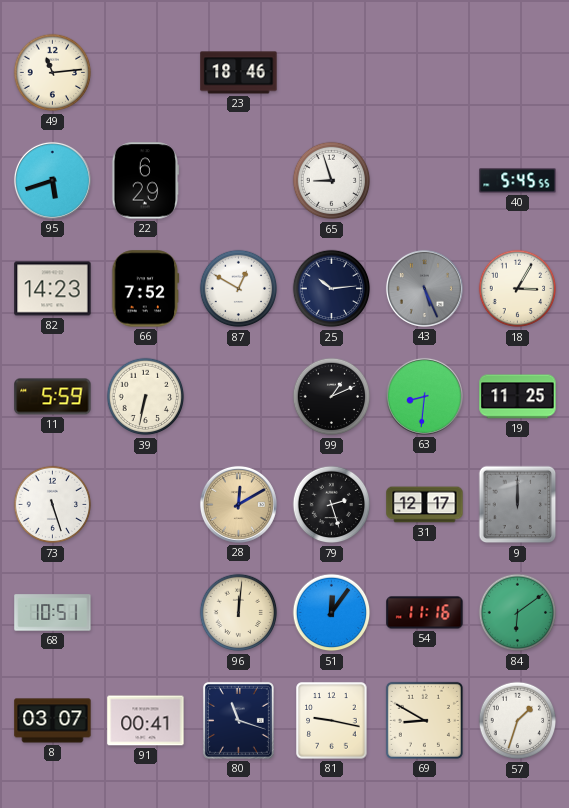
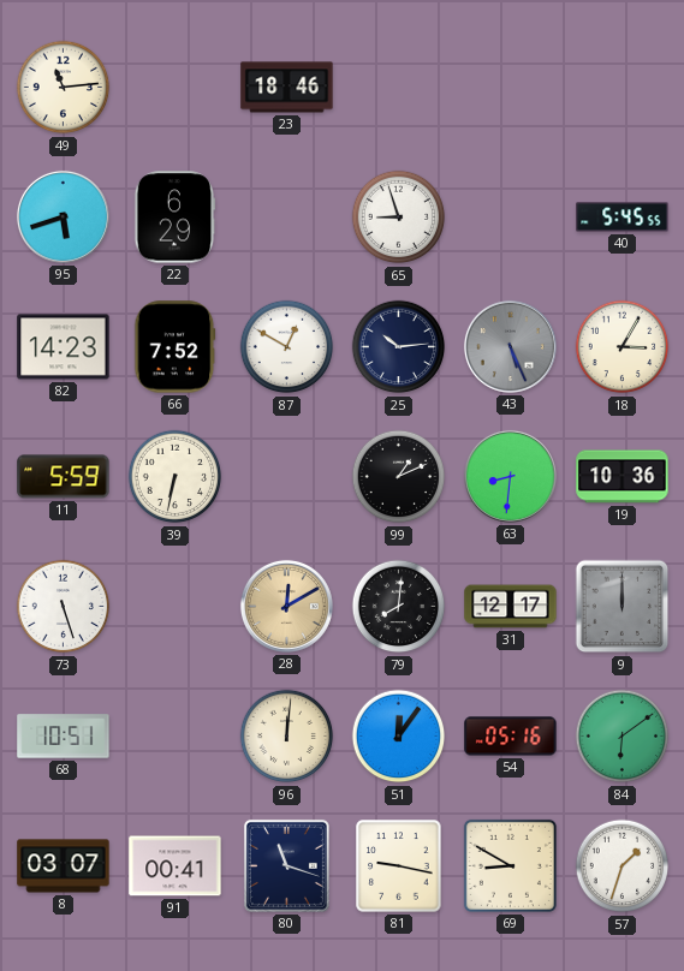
19: 11:25 -> 10:36
79: 2:27 -> 8:01
54: 11:16 -> 05:16
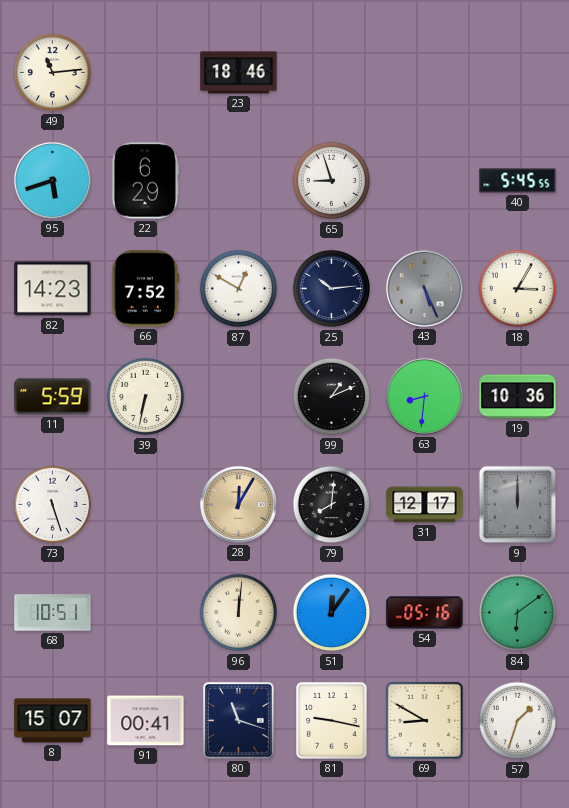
28: 12:10 -> 12:05
8: 03:07 -> 15:07
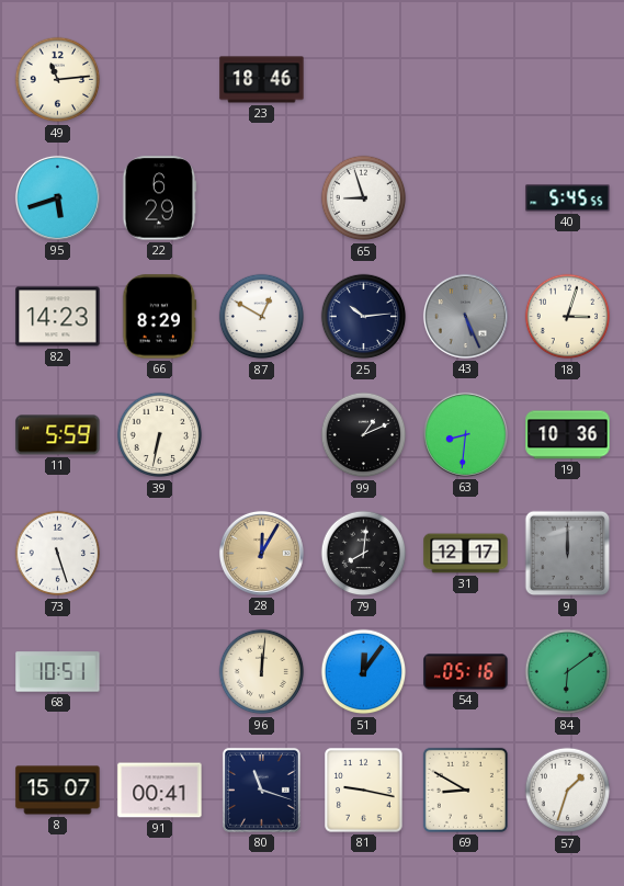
66: 7:52 -> 8:29
18: 3:05 -> 3:03
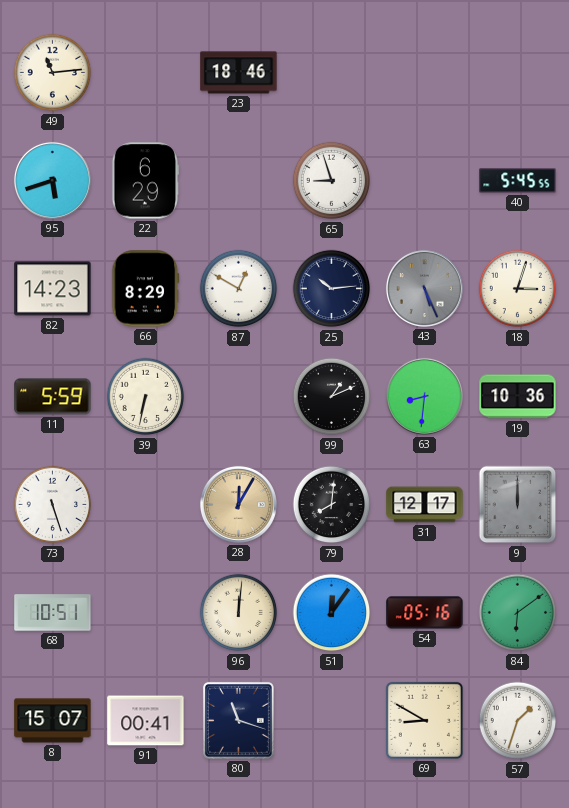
81: 9:17 -> none
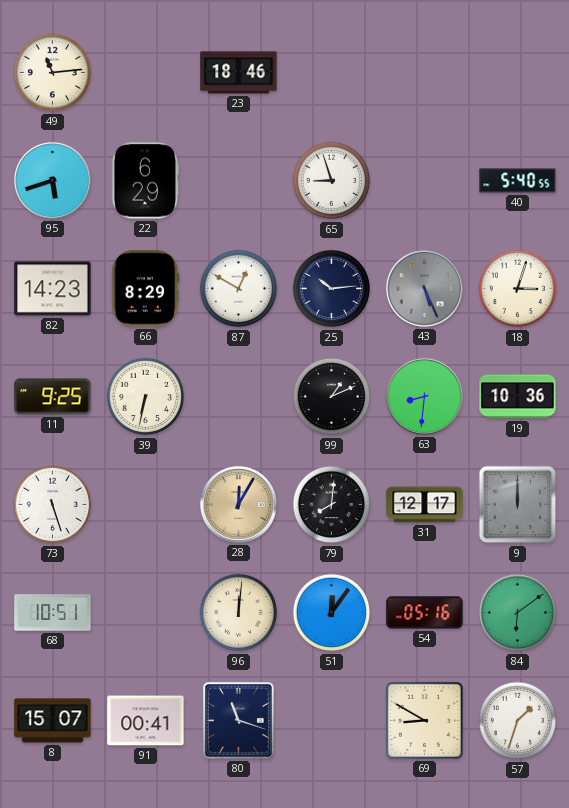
40: 5:45 -> 5:40
11: 5:59 -> 9:25
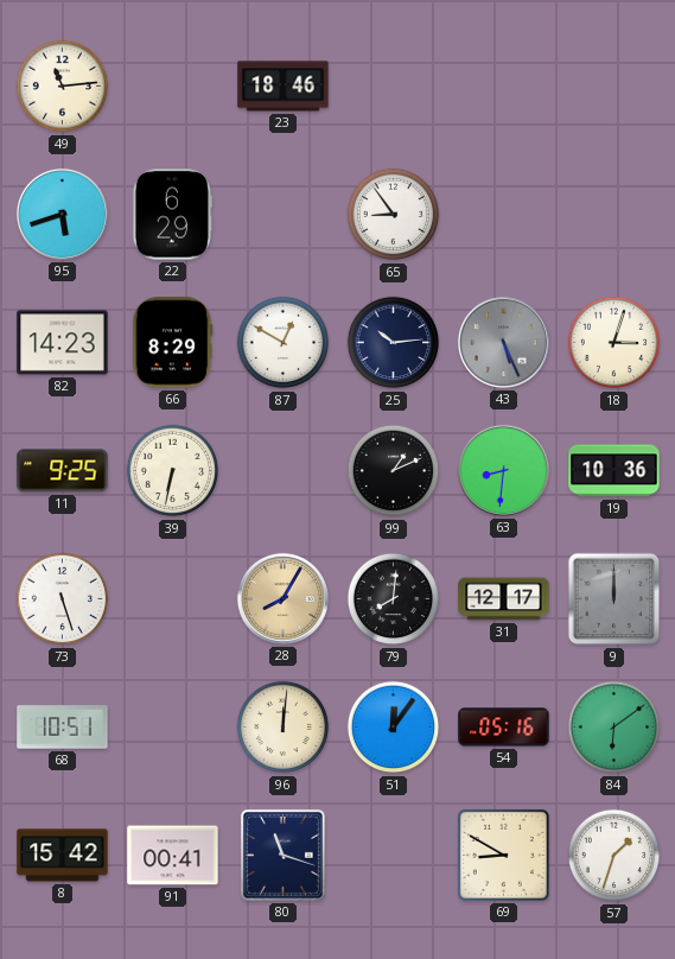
65: 8:57 -> 8:54
40: 5:40 -> none
28: 12:05 -> 8:05
8: 15:07 -> 15:42
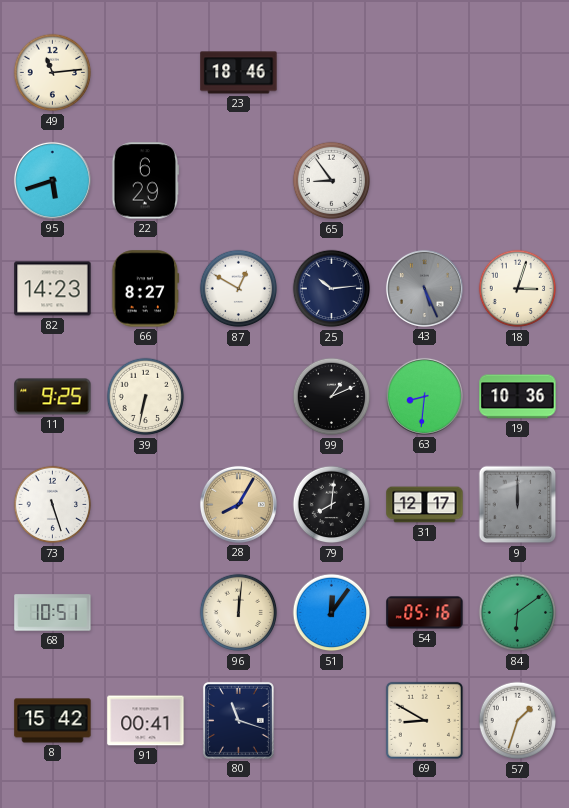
66: 8:29 -> 8:27
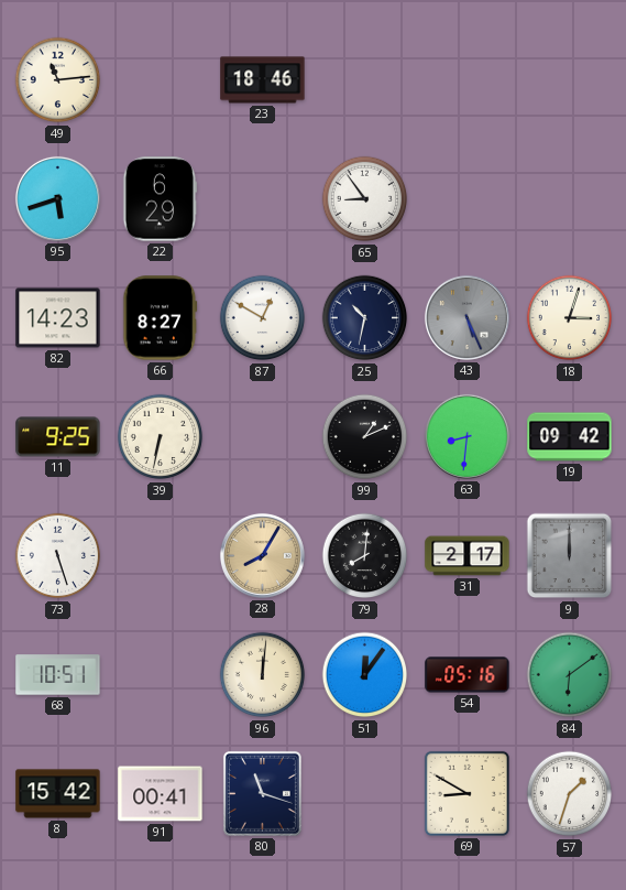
25: 10:14 -> 10:32
19: 10:36 -> 09:42
31: 12:17 -> 2:17
